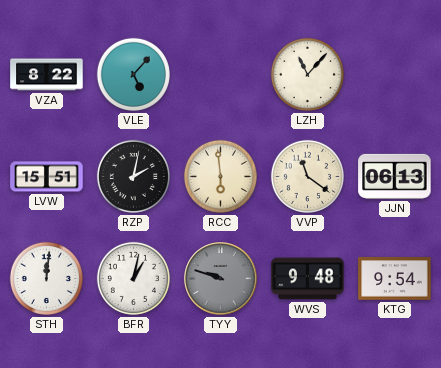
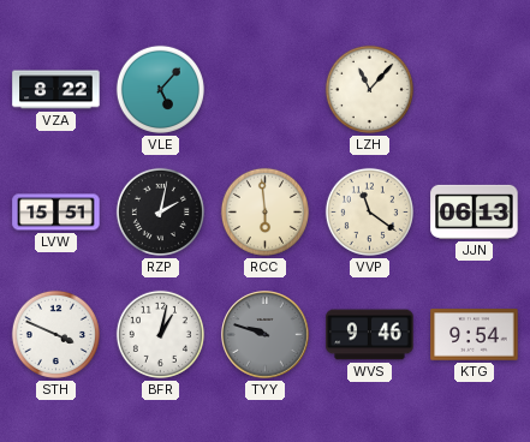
STH: 12:01 -> 3:49
WVS: 9:48 -> 9:46
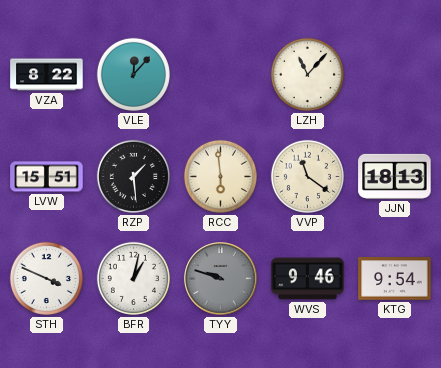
VLE: 5:07 -> 12:07
RZP: 2:02 -> 1:29
JJN: 06:13 -> 18:13
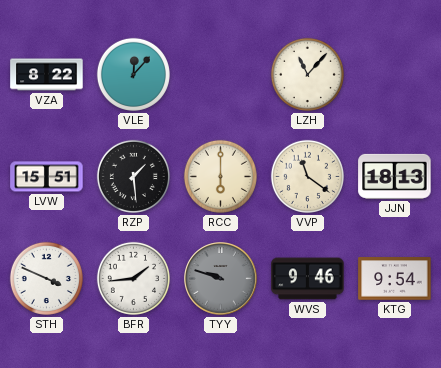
RCC: 5:59 -> 6:00
BFR: 1:02 -> 1:44
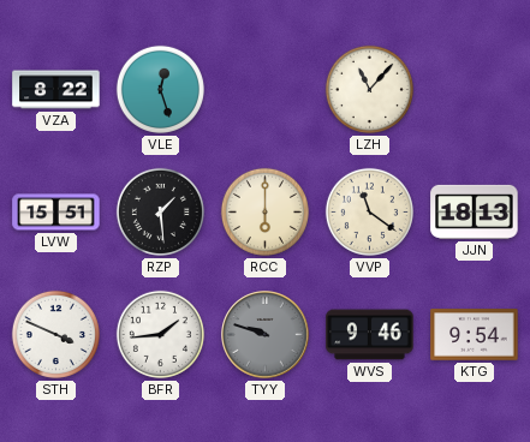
VLE: 12:07 -> 12:27
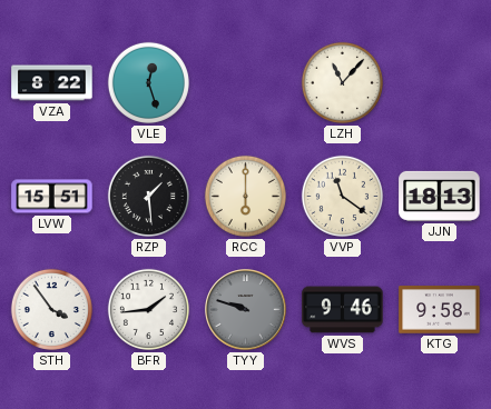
STH: 3:49 -> 3:54
KTG: 9:54 -> 9:58
